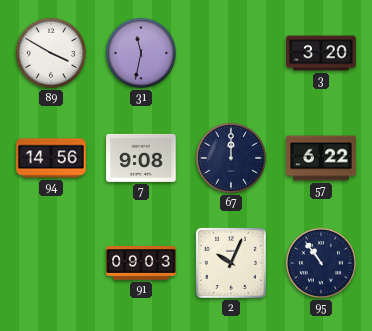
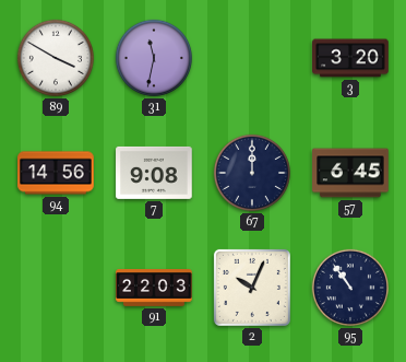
57: 6:22 -> 6:45
91: 09:03 -> 22:03
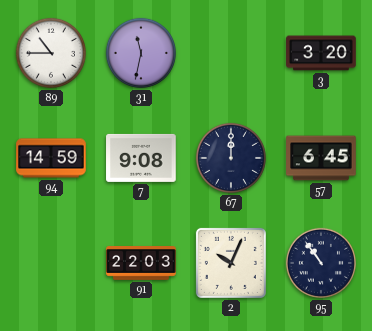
89: 3:50 -> 10:45
94: 14:56 -> 14:59
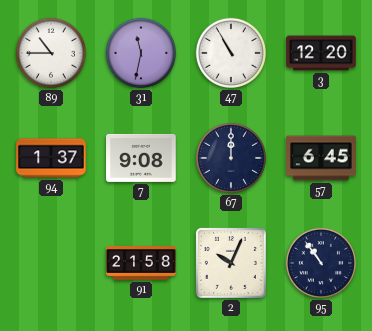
47: none -> 10:55
3: 3:20 -> 12:20
94: 14:59 -> 1:37
91: 22:03 -> 21:58
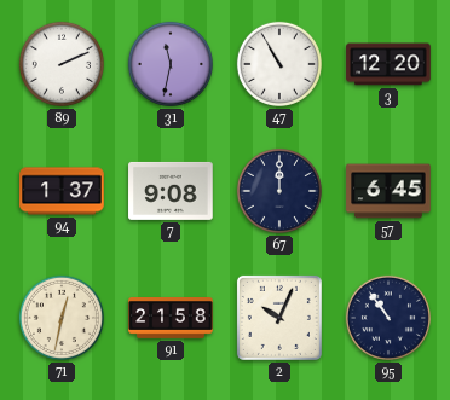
89: 10:45 -> 2:11
71: none -> 12:32
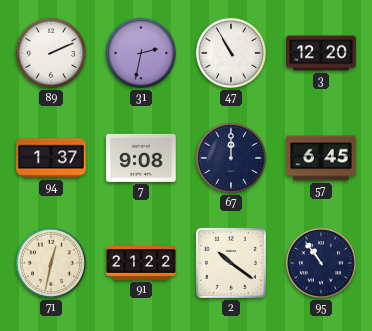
31: 11:32 -> 2:32
91: 21:58 -> 21:22
2: 10:04 -> 10:21
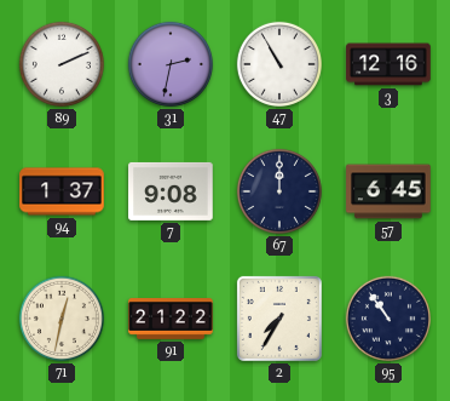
3: 12:20 -> 12:16
2: 10:21 -> 7:35
